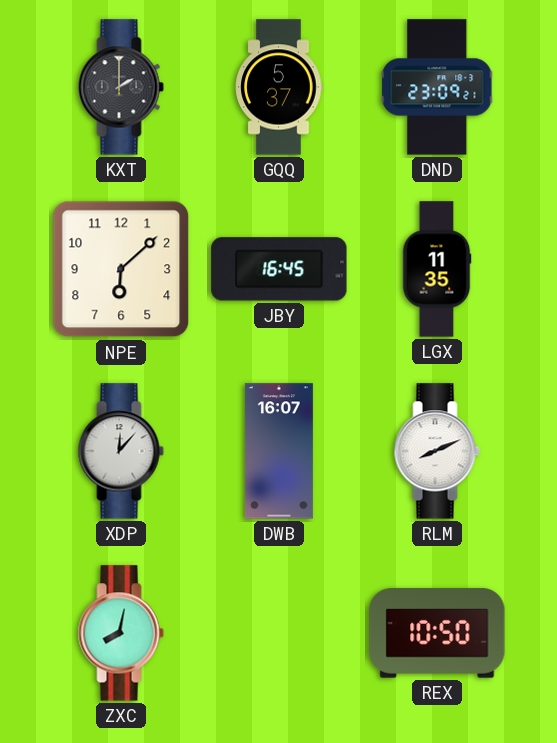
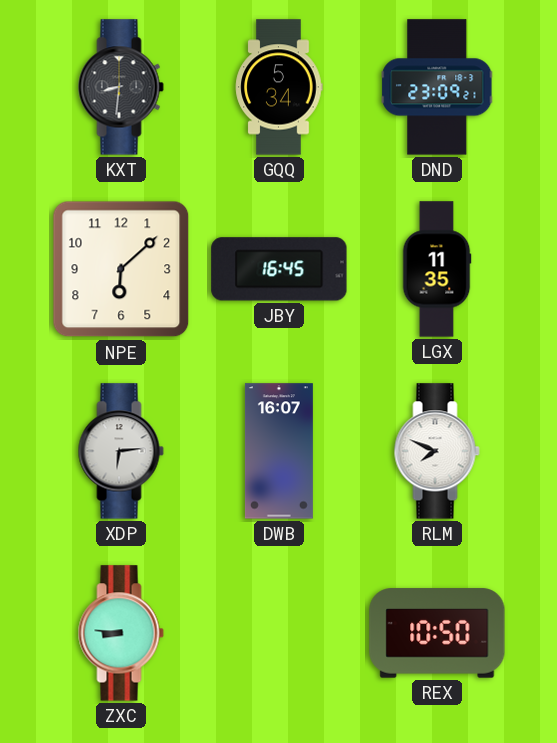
KXT: 2:00 -> 8:31
GQQ: 5:37 -> 5:34
XDP: 12:07 -> 6:14
RLM: 8:11 -> 7:49
ZXC: 8:02 -> 8:46
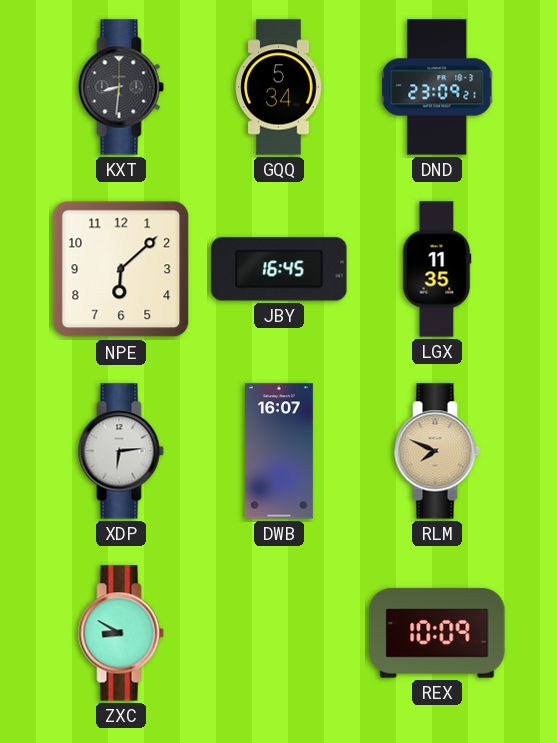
RLM dial: white -> champagne
ZXC: 8:46 -> 8:50
REX: 10:50 -> 10:09
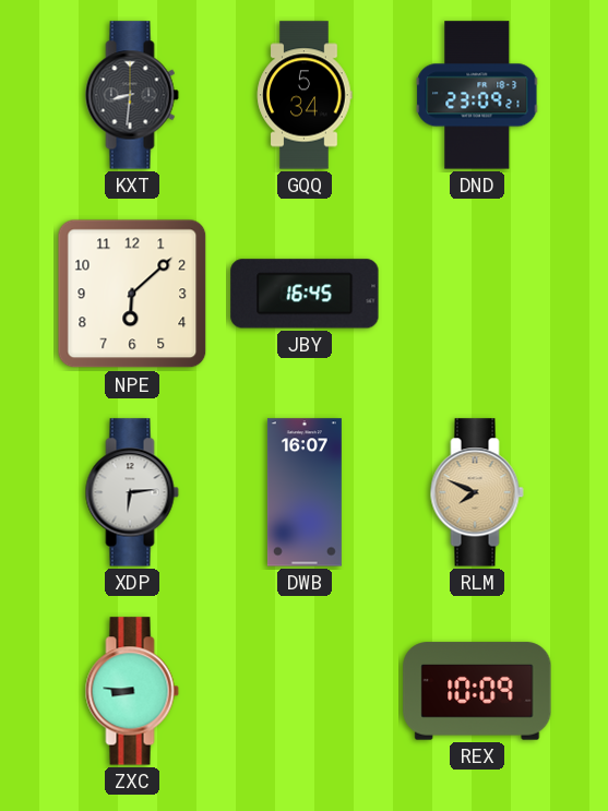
LGX: 11:35 -> none
ZXC: 8:50 -> 8:46
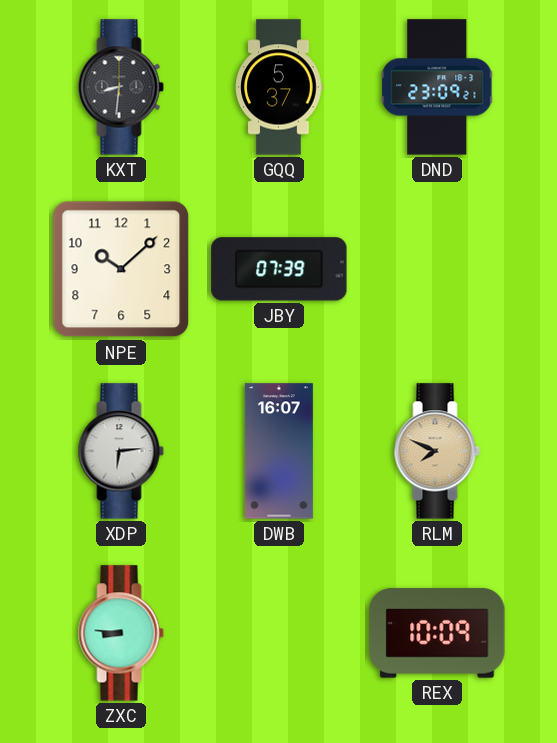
GQQ: 5:34 -> 5:37
NPE: 6:08 -> 10:08
JBY: 16:45 -> 07:39
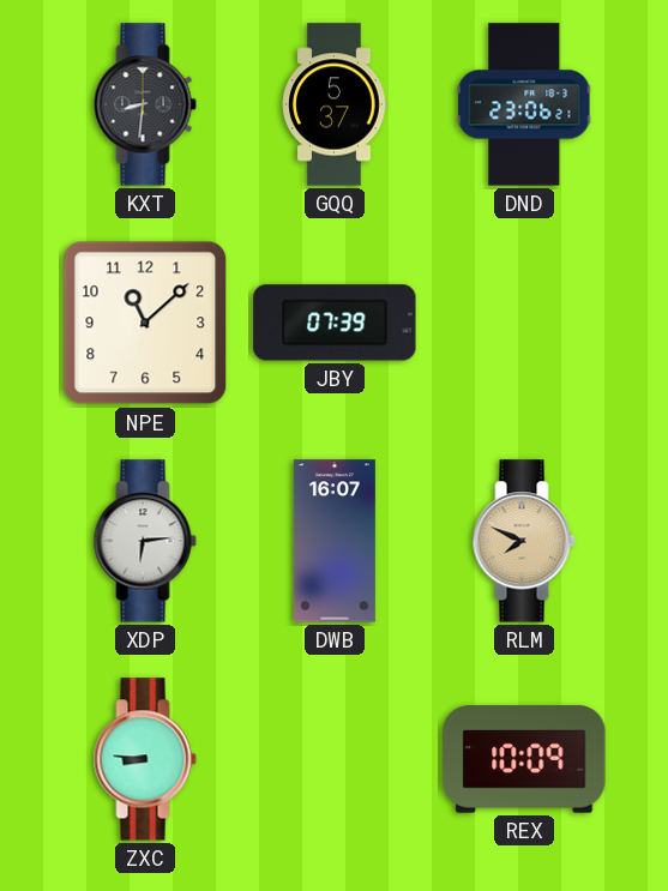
DND: 23:09 -> 23:06
NPE: 10:08 -> 11:08
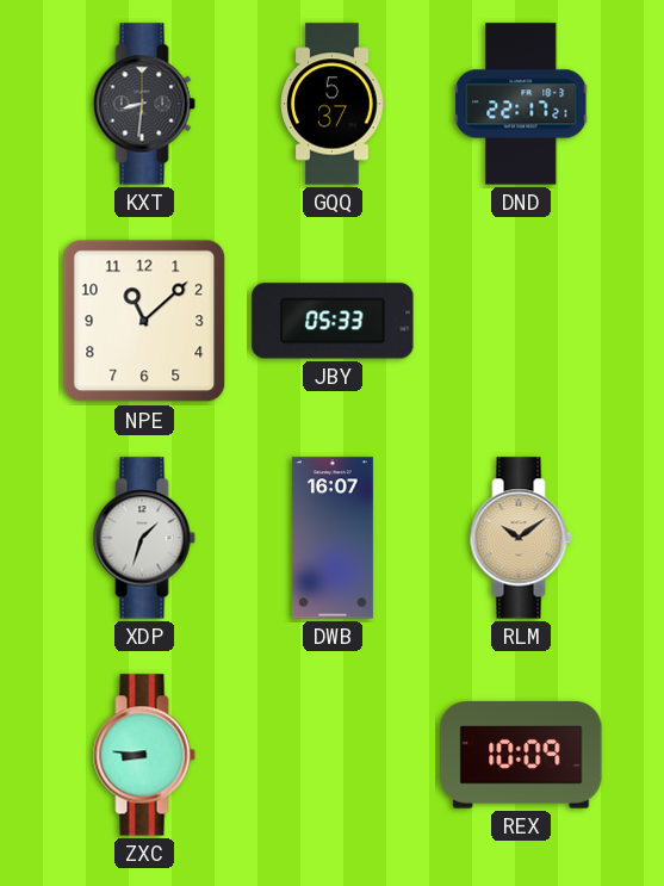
DND: 23:06 -> 22:17
JBY: 07:39 -> 05:33
XDP: 6:14 -> 1:33
RLM: 7:49 -> 10:09
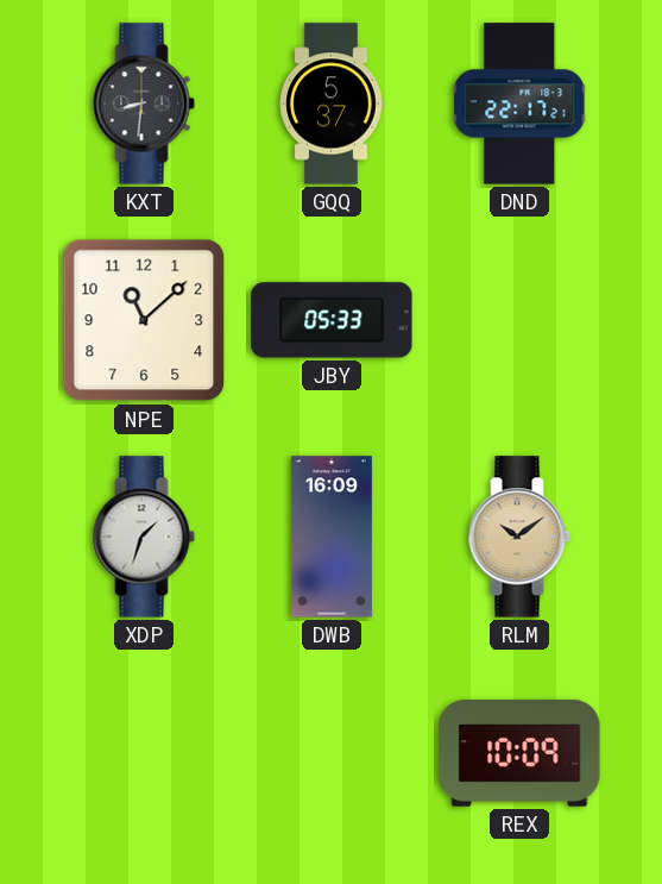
DWB: 16:07 -> 16:09
ZXC: 8:46 -> none
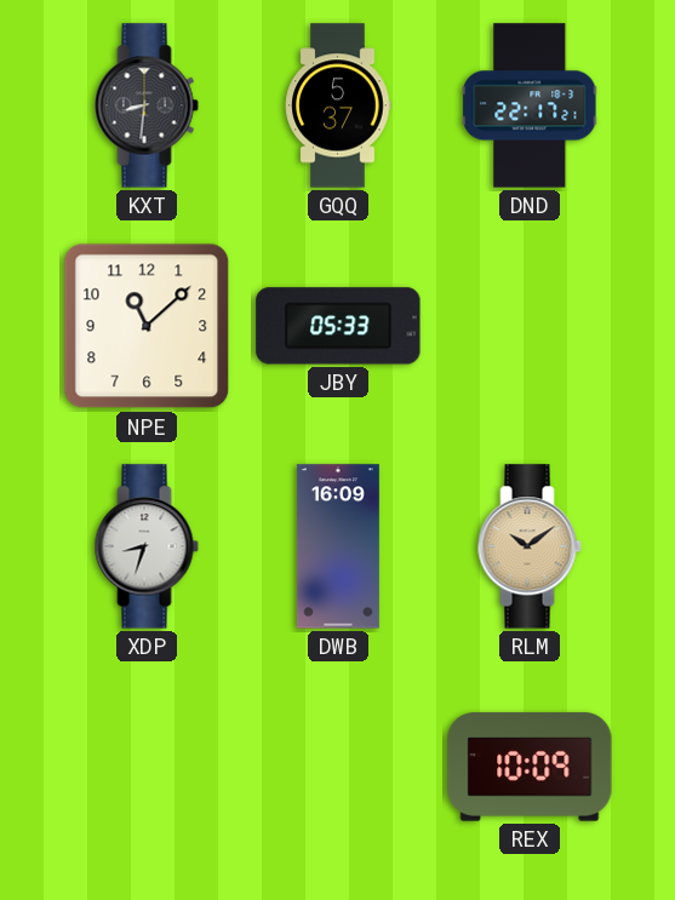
XDP: 1:33 -> 8:33
